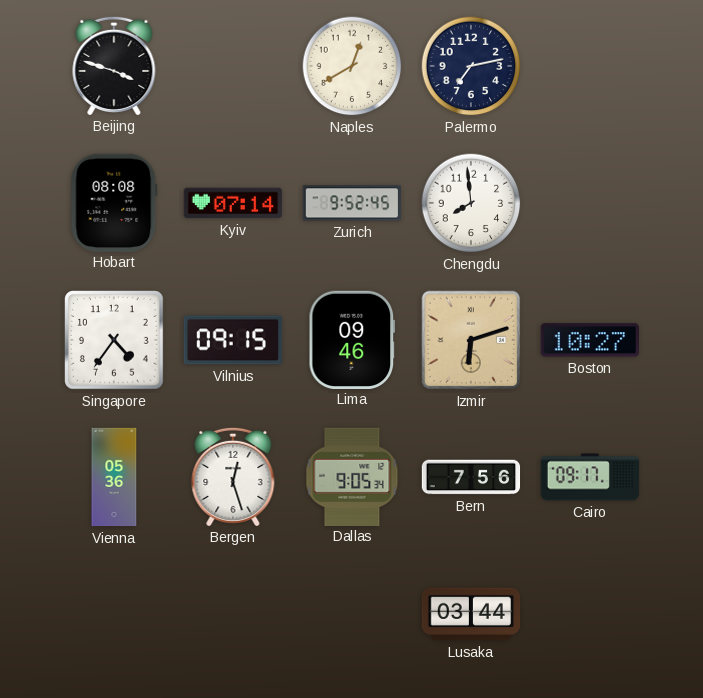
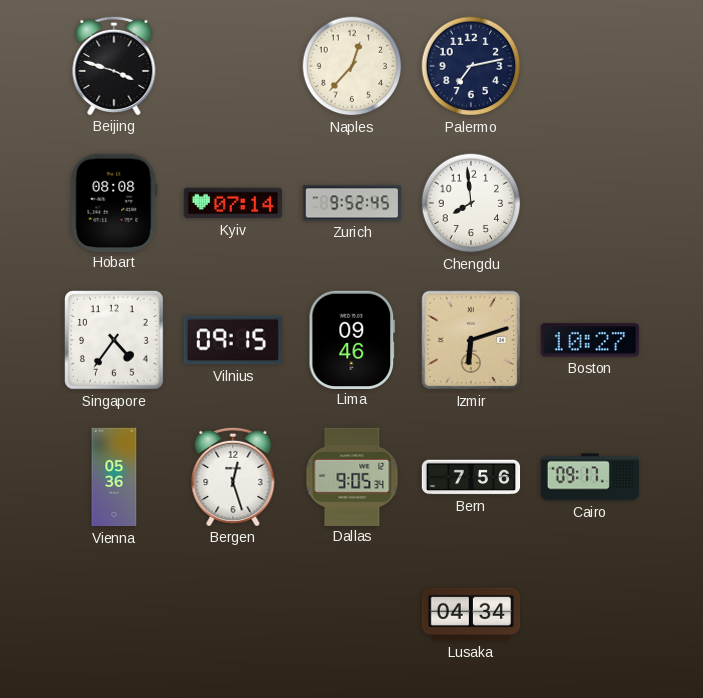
Naples: 12:40 -> 12:37
Lusaka: 03:44 -> 04:34
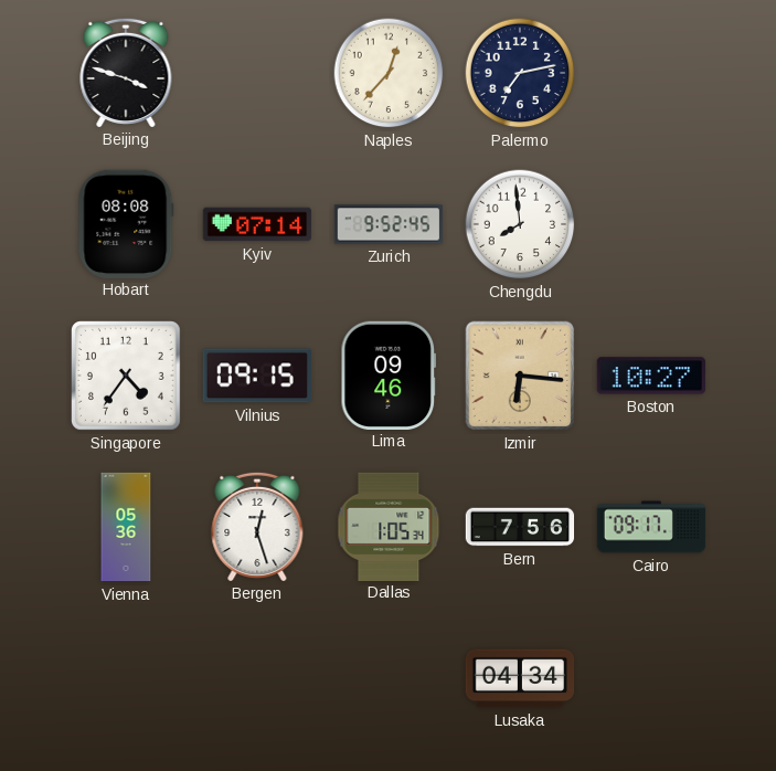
Izmir: 6:12 -> 6:16
Dallas: 9:05 -> 1:05
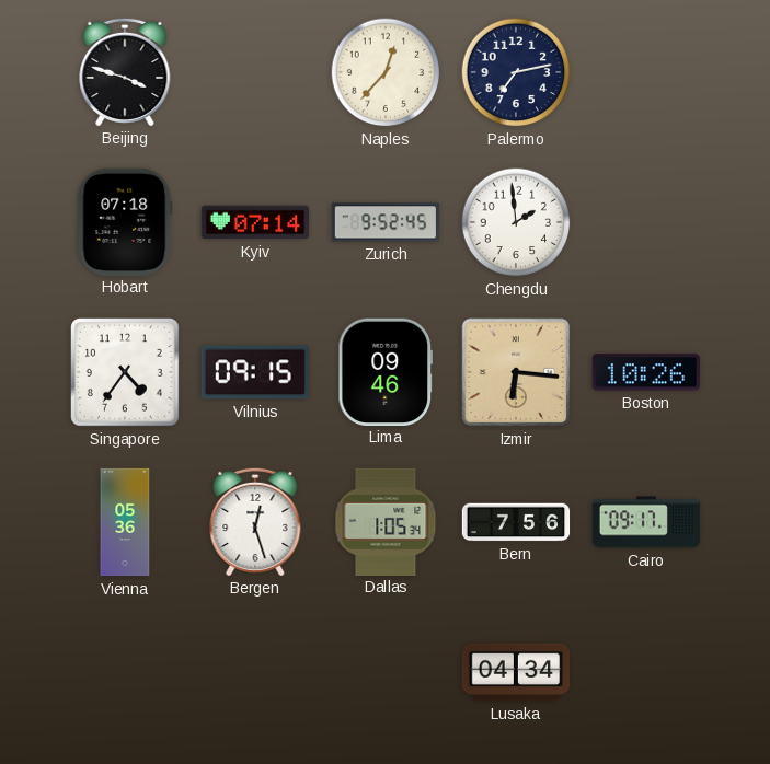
Hobart: 08:08 -> 07:18
Chengdu: 7:59 -> 1:59
Boston: 10:27 -> 10:26
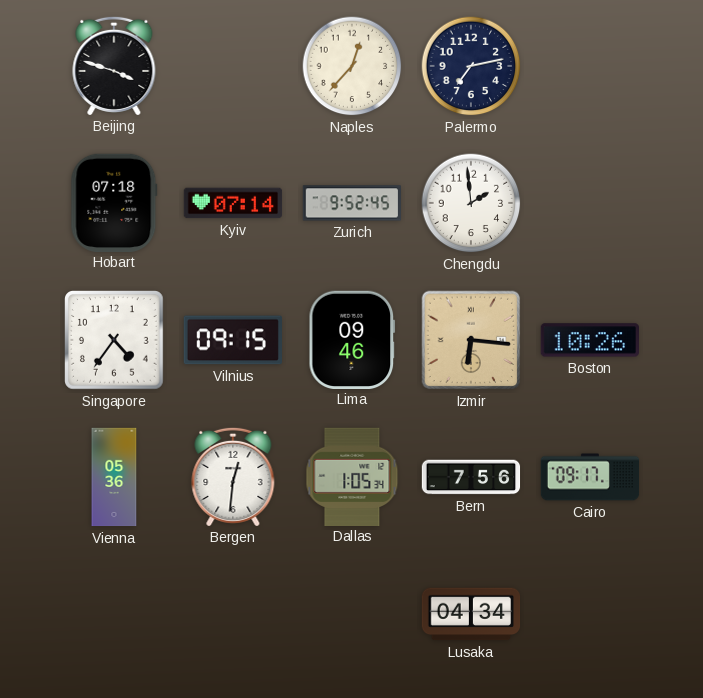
Bergen: 12:27 -> 12:31
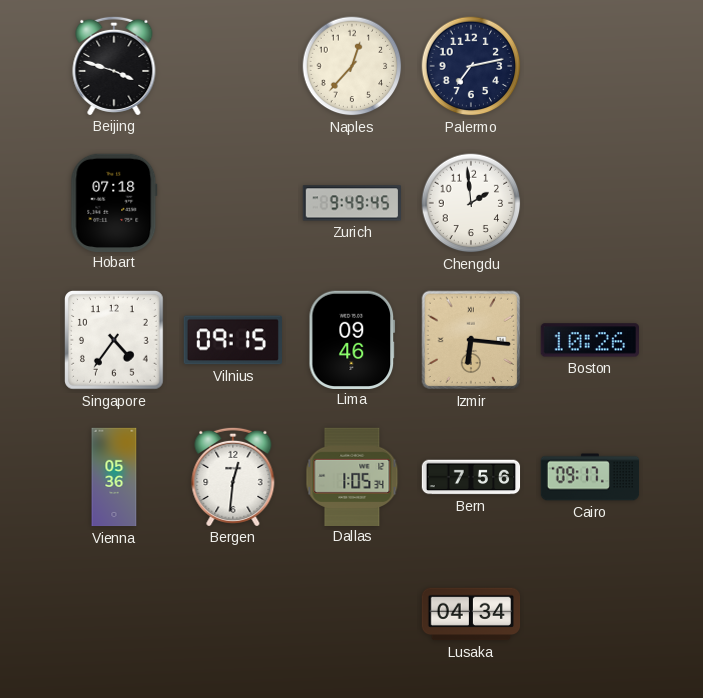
Kyiv: 07:14 -> none
Zurich: 9:52 -> 9:49
